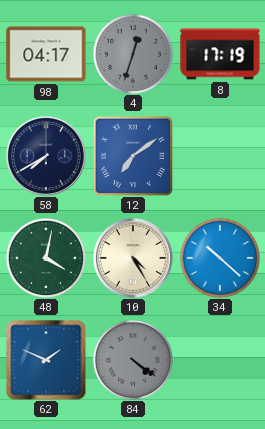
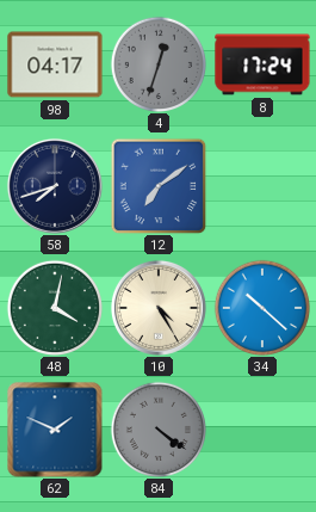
8: 17:19 -> 17:24
58: 7:40 -> 7:42
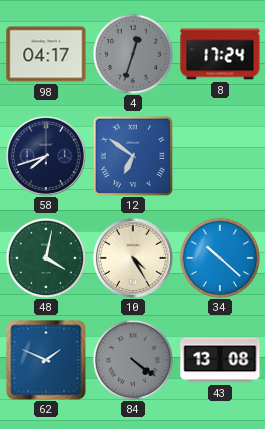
12: 7:09 -> 6:51
43: none -> 13:08
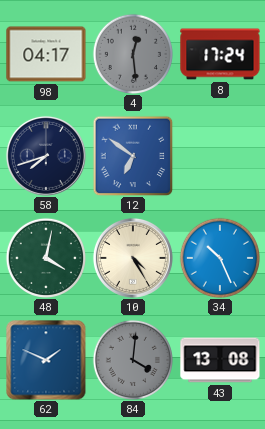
4: 12:33 -> 12:29
34: 10:22 -> 10:26
84: 4:21 -> 4:01
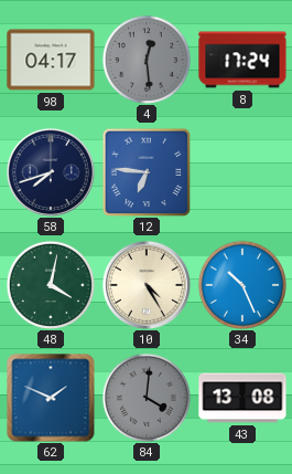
12: 6:51 -> 6:46
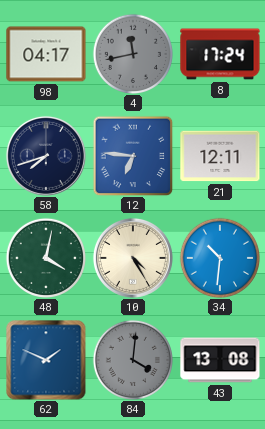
4: 12:29 -> 11:43
21: none -> 12:11
34: 10:26 -> 10:31
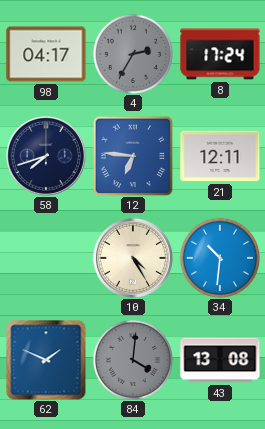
4: 11:43 -> 2:35
48: 4:02 -> none
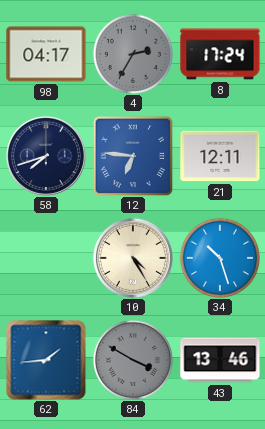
34: 10:31 -> 10:27
62: 1:49 -> 1:44
84: 4:01 -> 3:50
43: 13:08 -> 13:46
